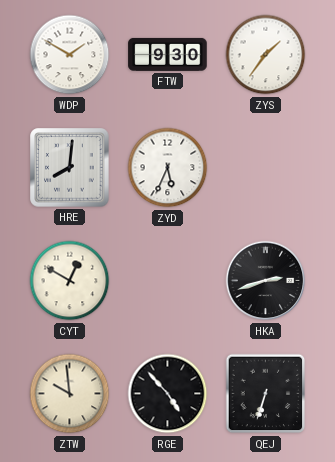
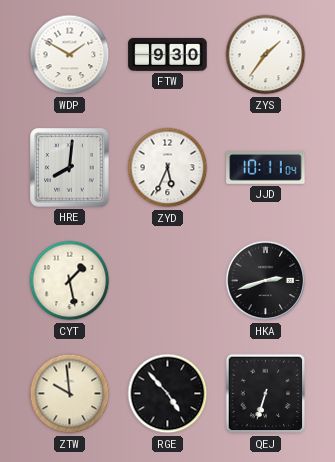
JJD: none -> 10:11
CYT: 12:50 -> 1:28
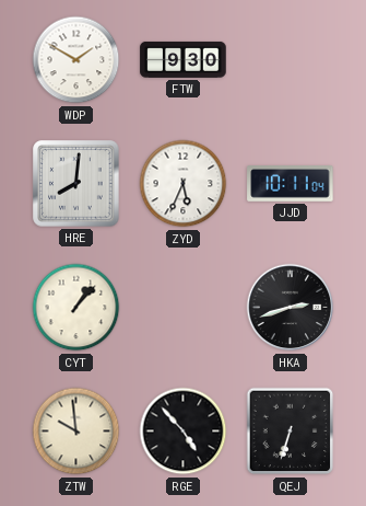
ZYS: 1:36 -> none
CYT: 1:28 -> 1:07
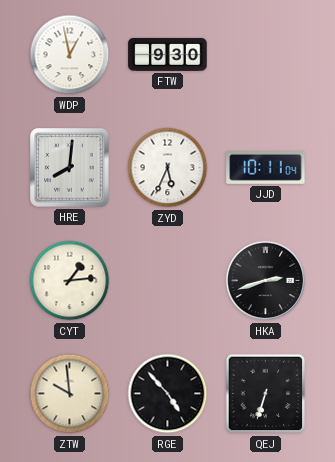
WDP: 1:50 -> 12:58
CYT: 1:07 -> 1:14
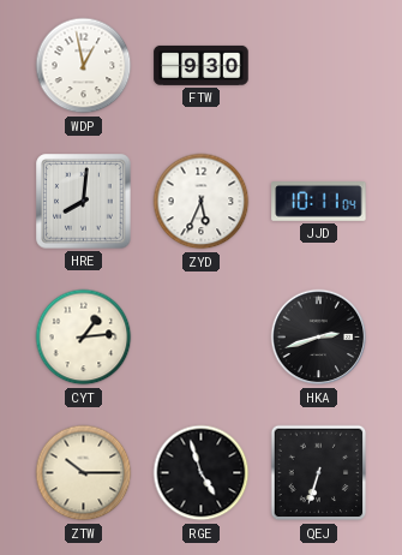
ZTW: 9:59 -> 10:15
RGE: 4:53 -> 4:57
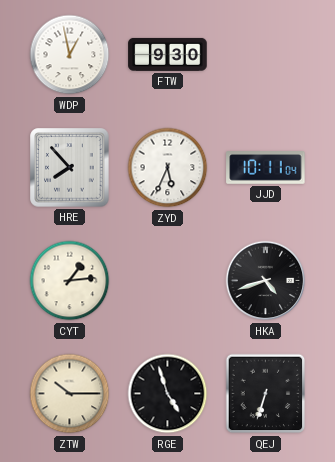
HRE: 8:01 -> 7:53
HKA: 2:42 -> 4:42
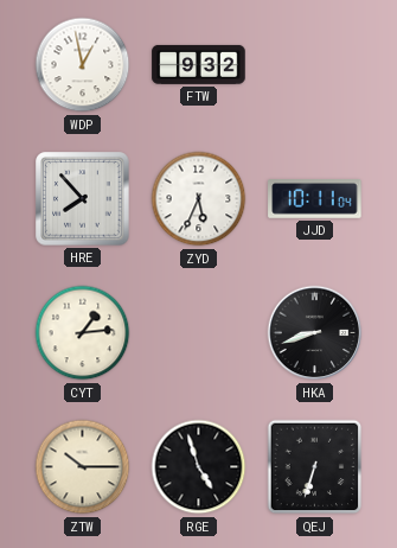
FTW: 9:30 -> 9:32
HKA: 4:42 -> 8:42
